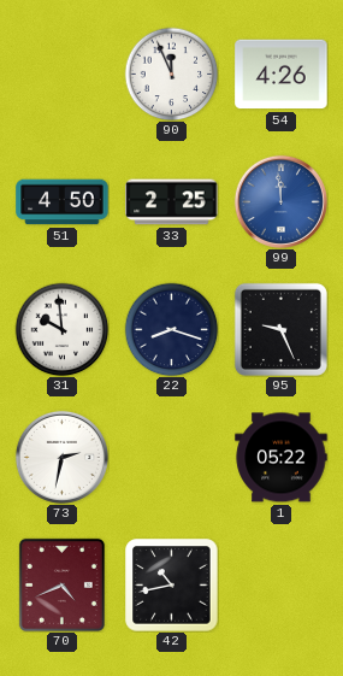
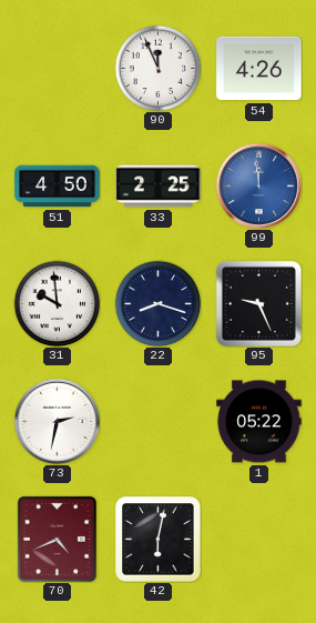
42: 10:43 -> 6:02
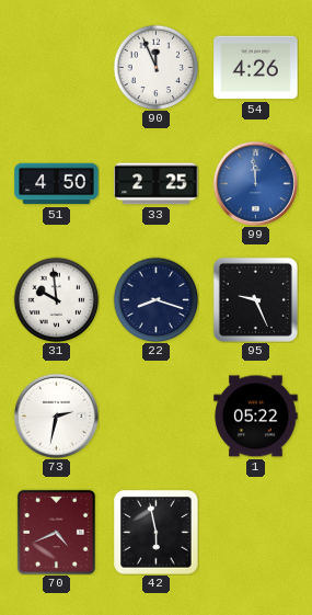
42: 6:02 -> 5:58
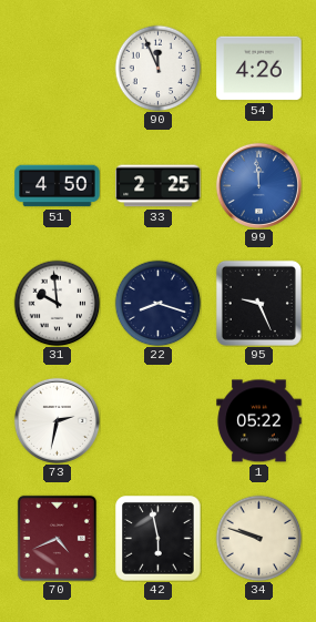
34: none -> 9:48
